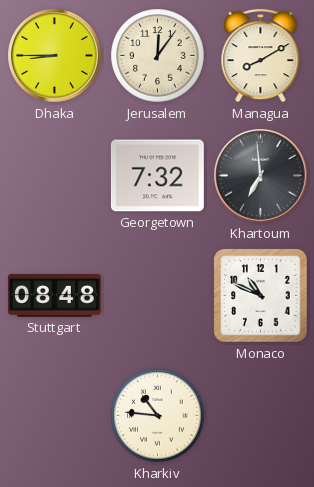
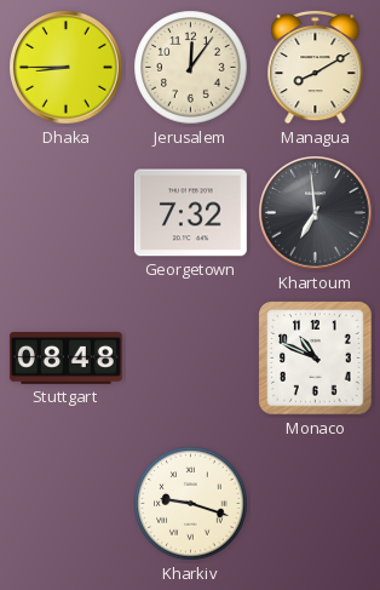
Kharkiv: 10:46 -> 9:18
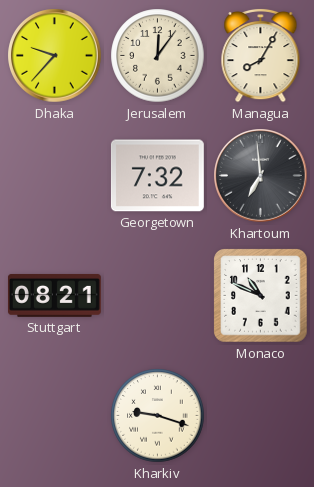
Dhaka: 8:45 -> 9:37
Managua: 8:10 -> 8:05
Stuttgart: 08:48 -> 08:21
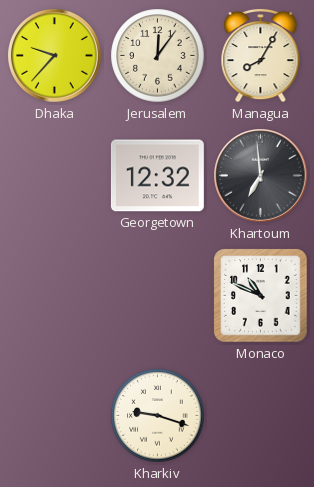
Georgetown: 7:32 -> 12:32
Stuttgart: 08:21 -> none
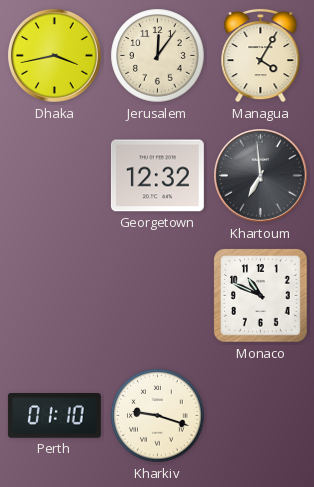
Dhaka: 9:37 -> 3:43
Managua: 8:05 -> 4:05
Perth: none -> 01:10
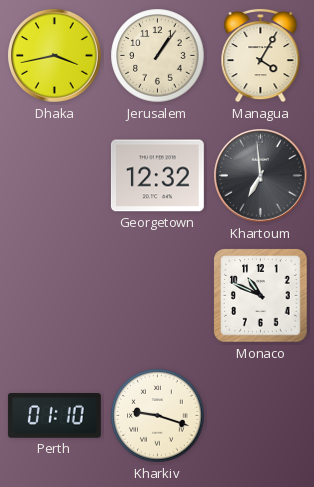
Jerusalem: 12:06 -> 1:06
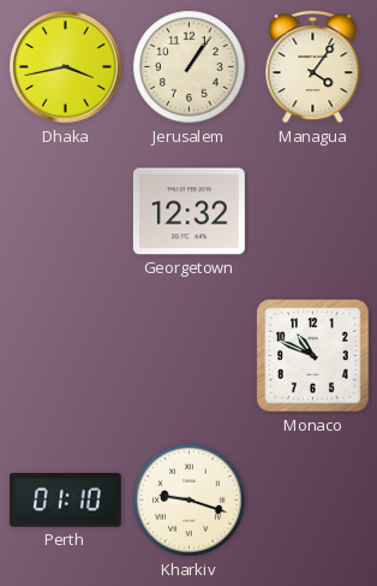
Managua: 4:05 -> 4:06
Khartoum: 6:59 -> none
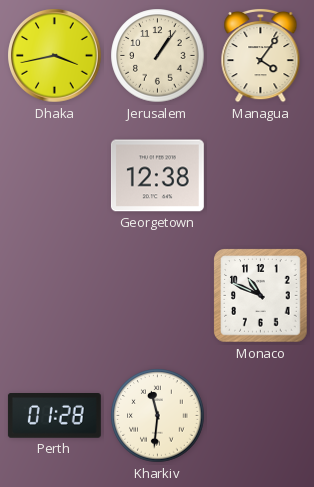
Georgetown: 12:32 -> 12:38
Perth: 01:10 -> 01:28
Kharkiv: 9:18 -> 11:31
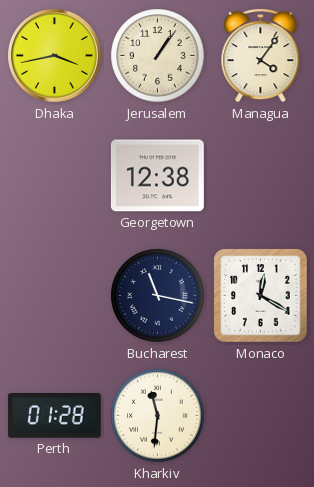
Bucharest: none -> 11:17
Monaco: 10:49 -> 12:20
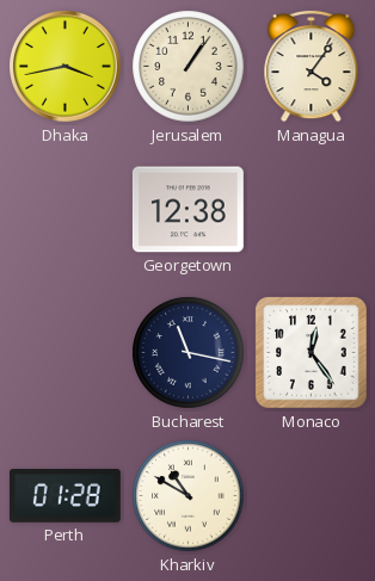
Monaco: 12:20 -> 12:24
Kharkiv: 11:31 -> 10:50
